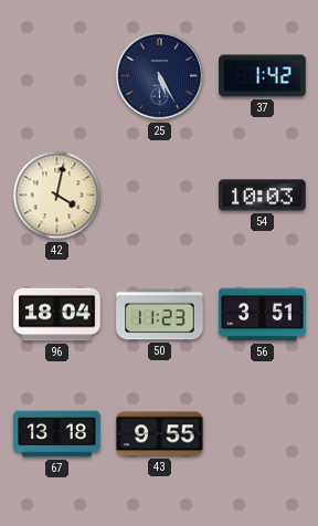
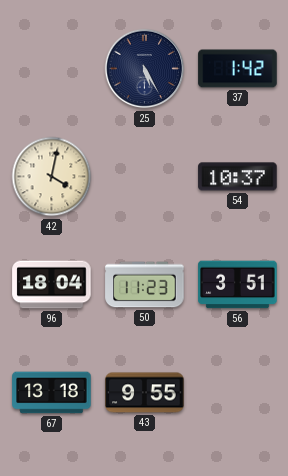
54: 10:03 -> 10:37
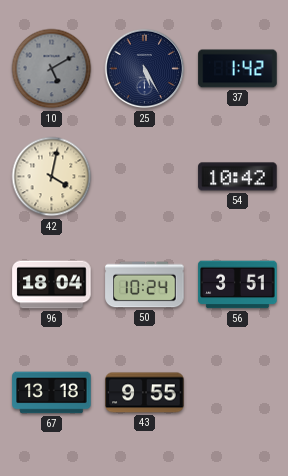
10: none -> 5:10
54: 10:37 -> 10:42
50: 11:23 -> 10:24
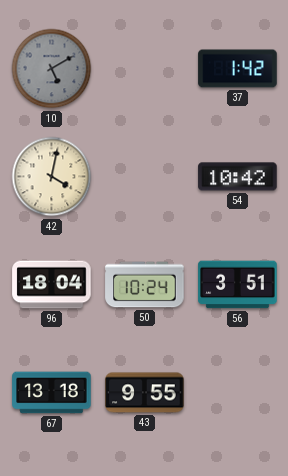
25: 5:25 -> none
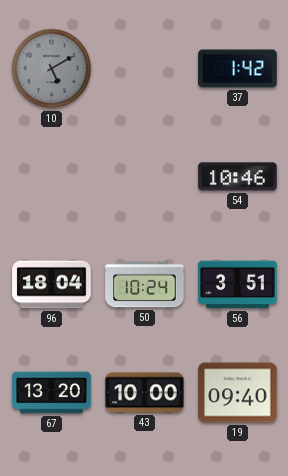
42: 4:02 -> none
54: 10:42 -> 10:46
67: 13:18 -> 13:20
43: 9:55 -> 10:00
19: none -> 09:40
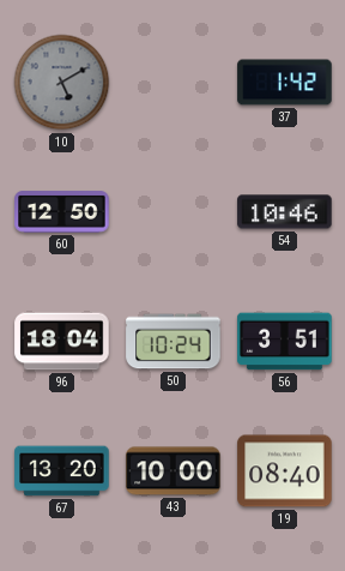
60: none -> 12:50
19: 09:40 -> 08:40
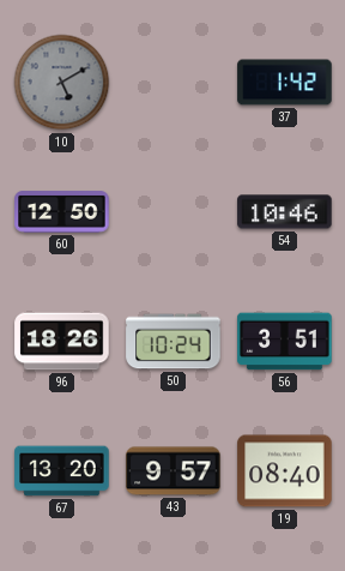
96: 18:04 -> 18:26
43: 10:00 -> 9:57
